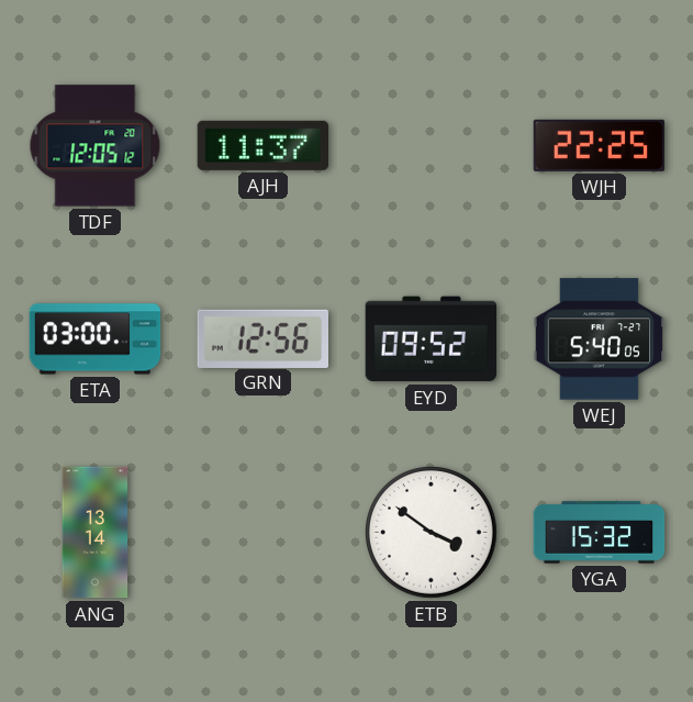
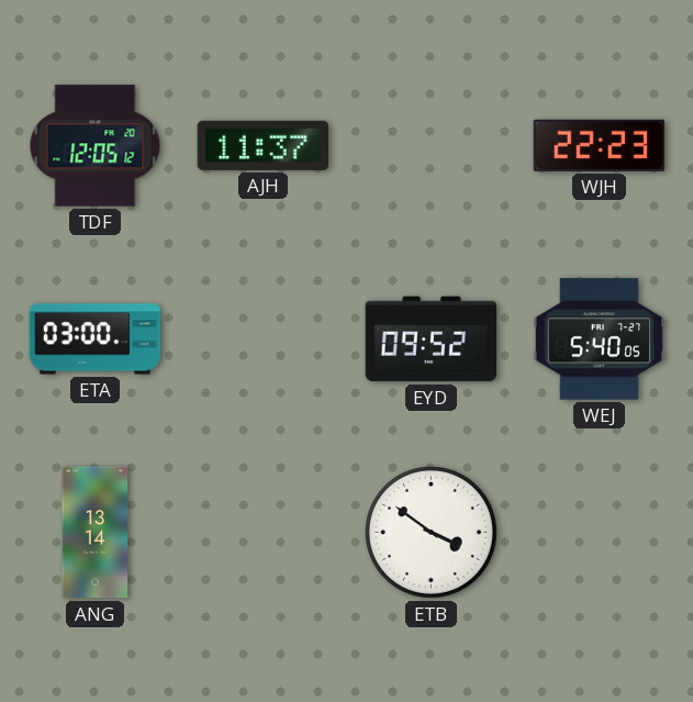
WJH: 22:25 -> 22:23
GRN: 12:56 -> none
YGA: 15:32 -> none
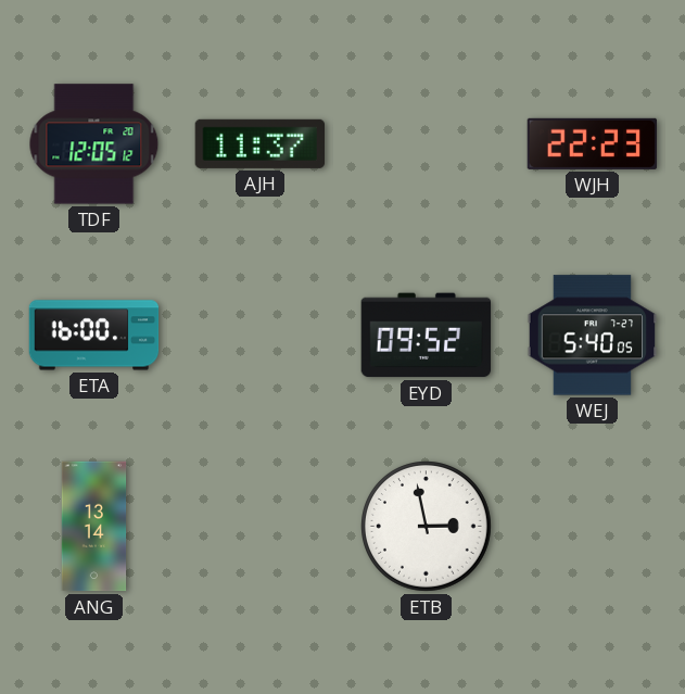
ETA: 03:00 -> 16:00
ETB: 3:51 -> 2:58
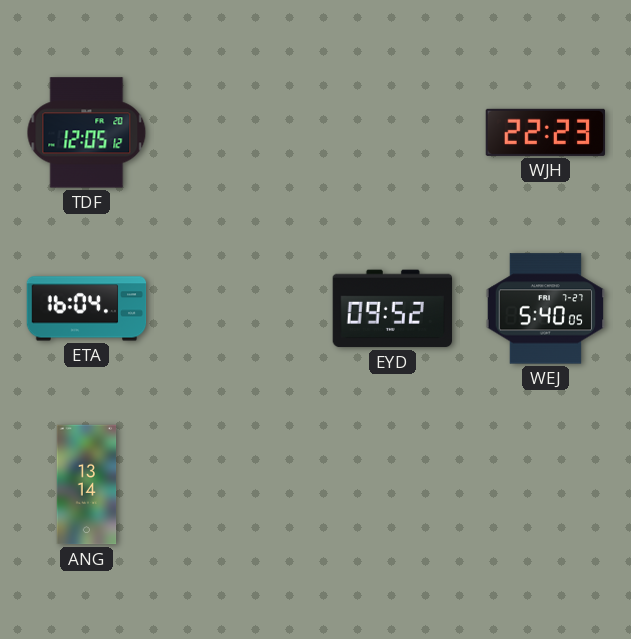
AJH: 11:37 -> none
ETA: 16:00 -> 16:04
ETB: 2:58 -> none
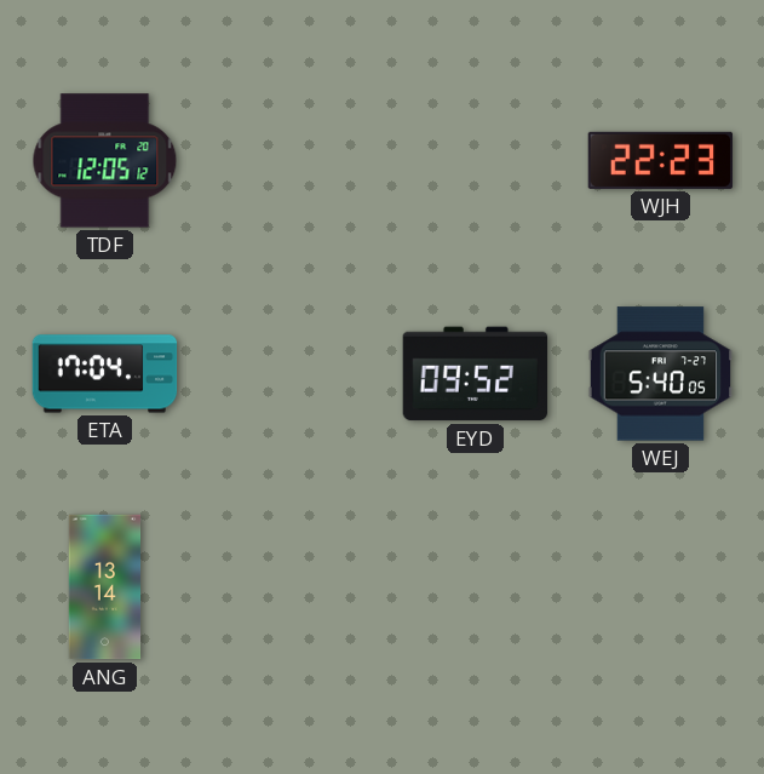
ETA: 16:04 -> 17:04
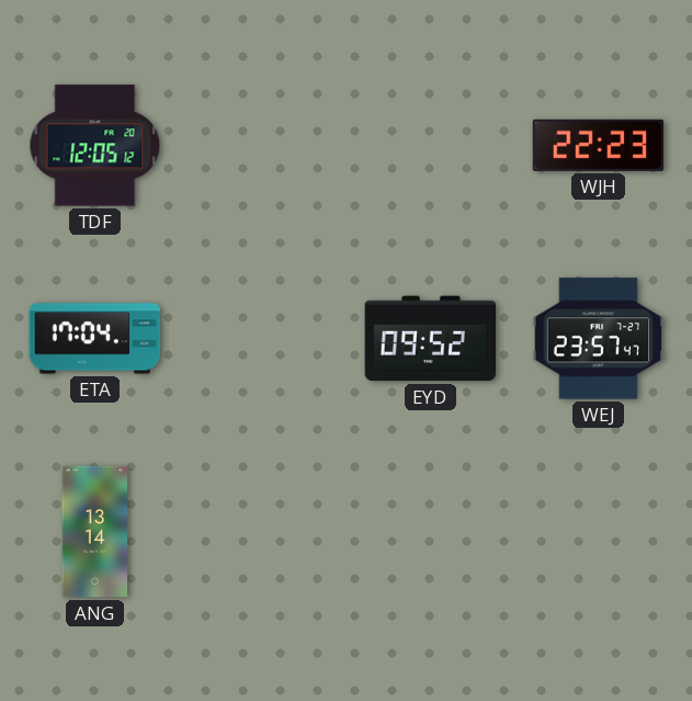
WEJ: 5:40 -> 23:57
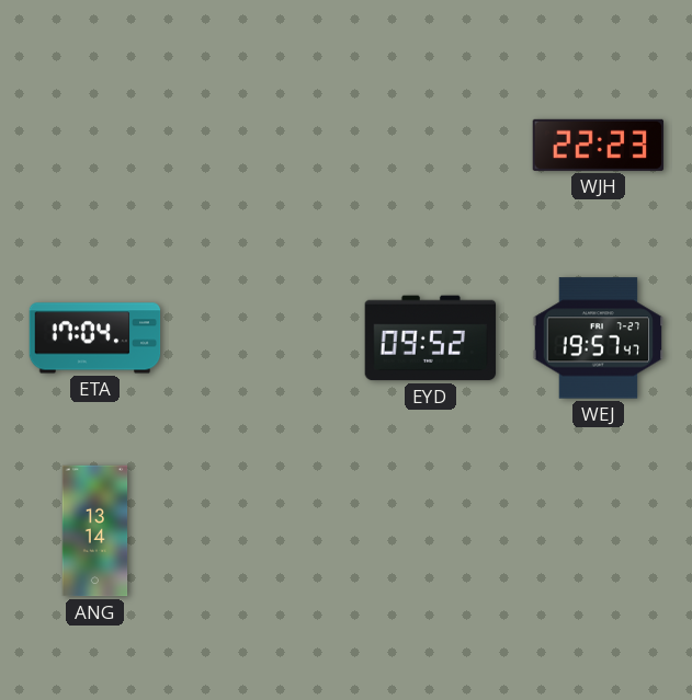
TDF: 12:05 -> none
WEJ: 23:57 -> 19:57
